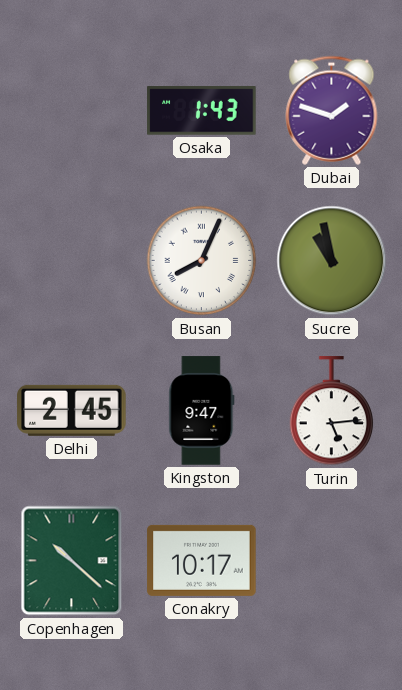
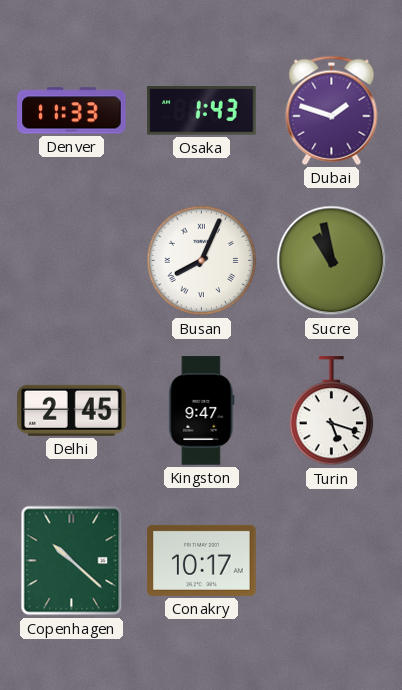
Denver: none -> 11:33
Turin: 5:14 -> 5:18
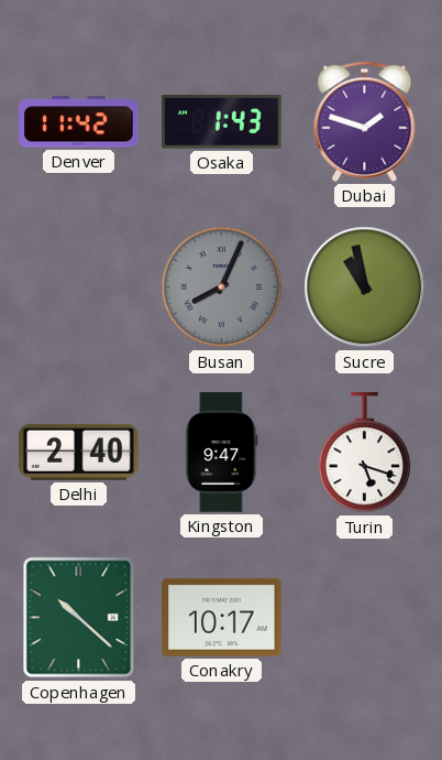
Denver: 11:33 -> 11:42
Busan dial: white -> grey
Delhi: 2:45 -> 2:40
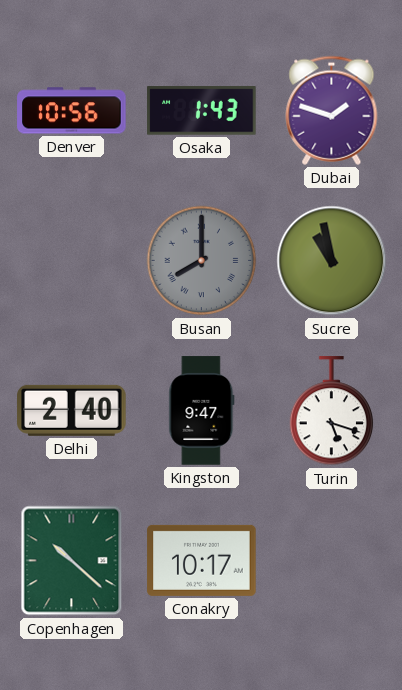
Denver: 11:42 -> 10:56
Busan: 8:04 -> 8:00
